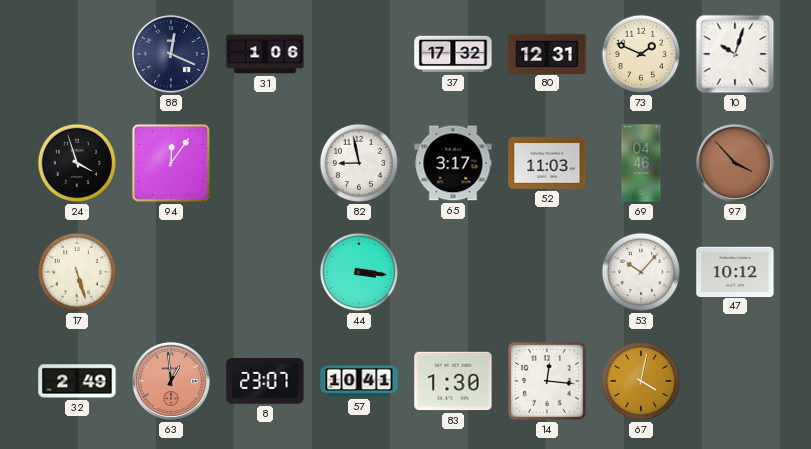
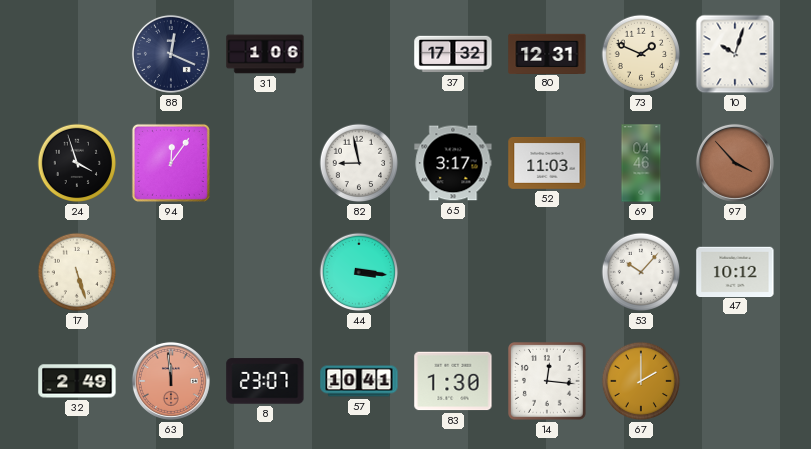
63: 12:59 -> 11:59
67: 4:02 -> 2:00
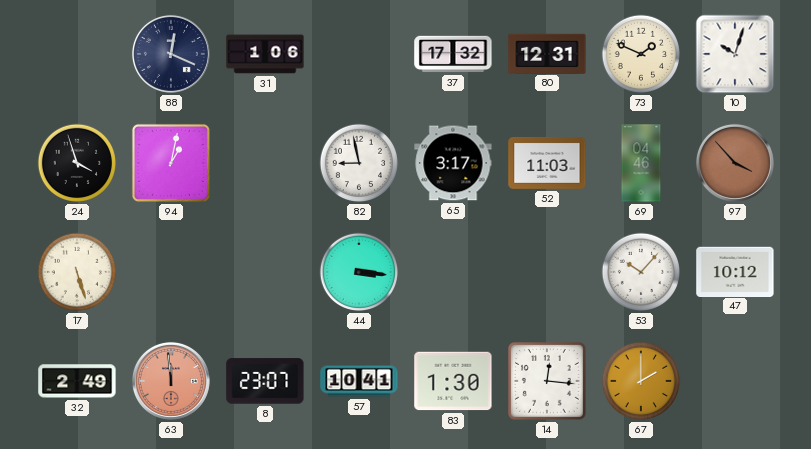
94: 12:06 -> 1:02
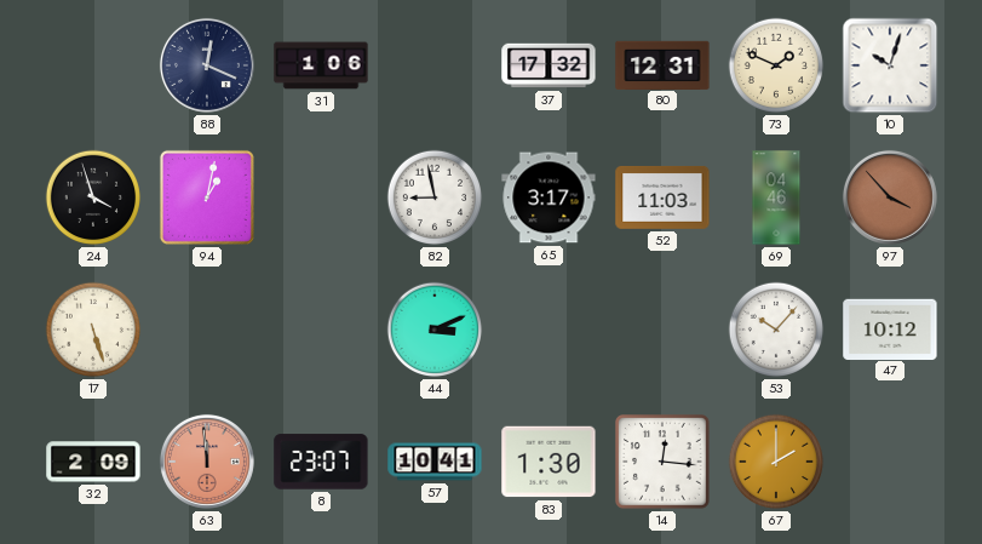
44: 3:16 -> 3:11
32: 2:49 -> 2:09
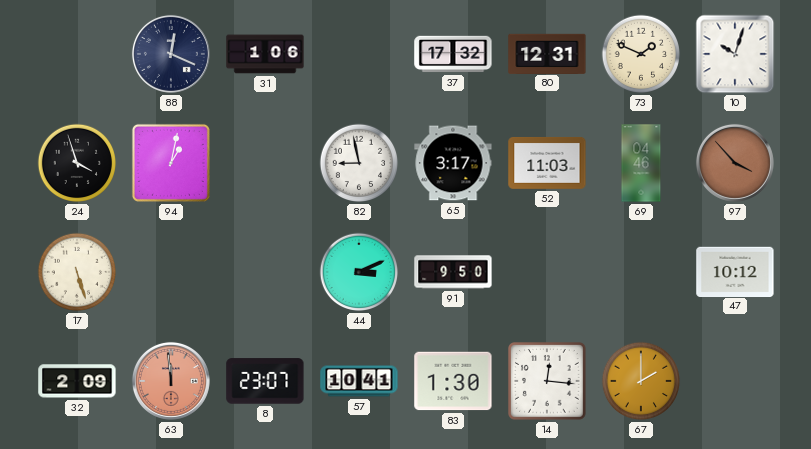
91: none -> 9:50
53: 10:07 -> none
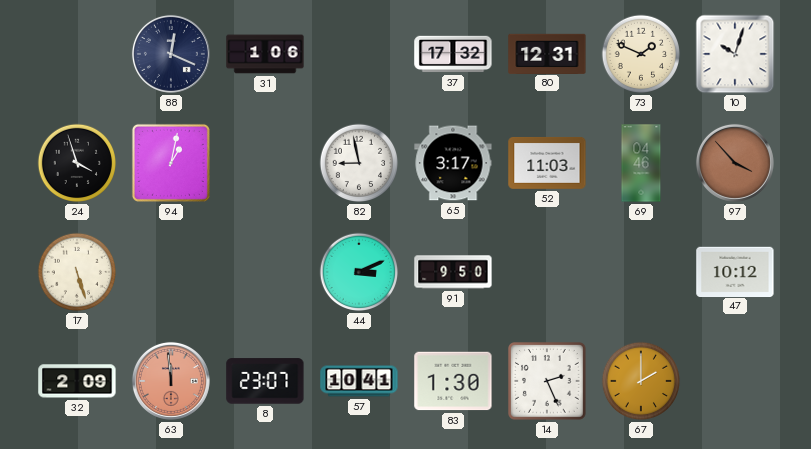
14: 12:16 -> 2:26
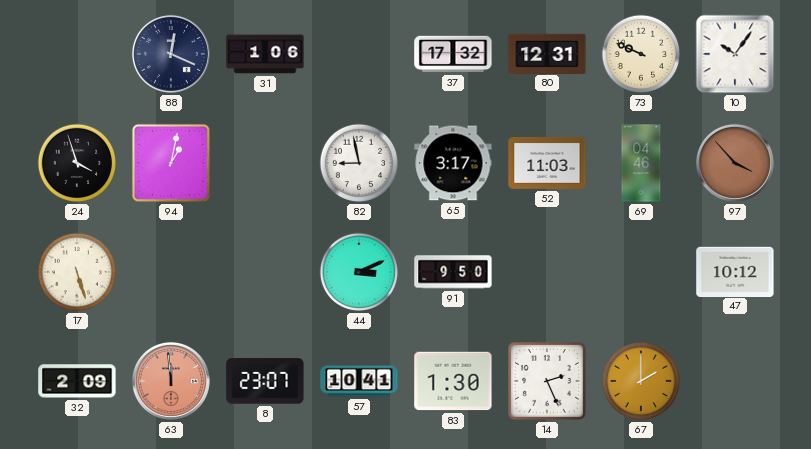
73: 1:49 -> 9:49
10: 10:03 -> 10:06
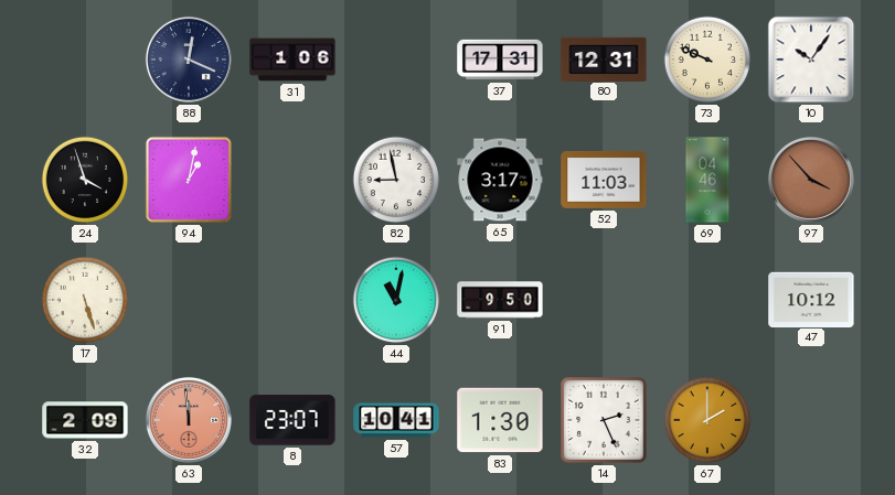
37: 17:32 -> 17:31
44: 3:11 -> 11:02
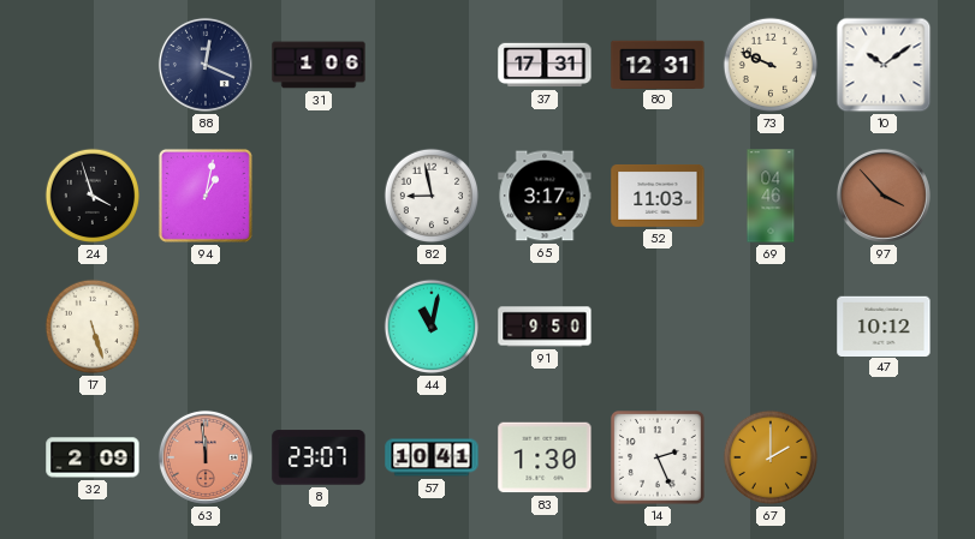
10: 10:06 -> 10:09
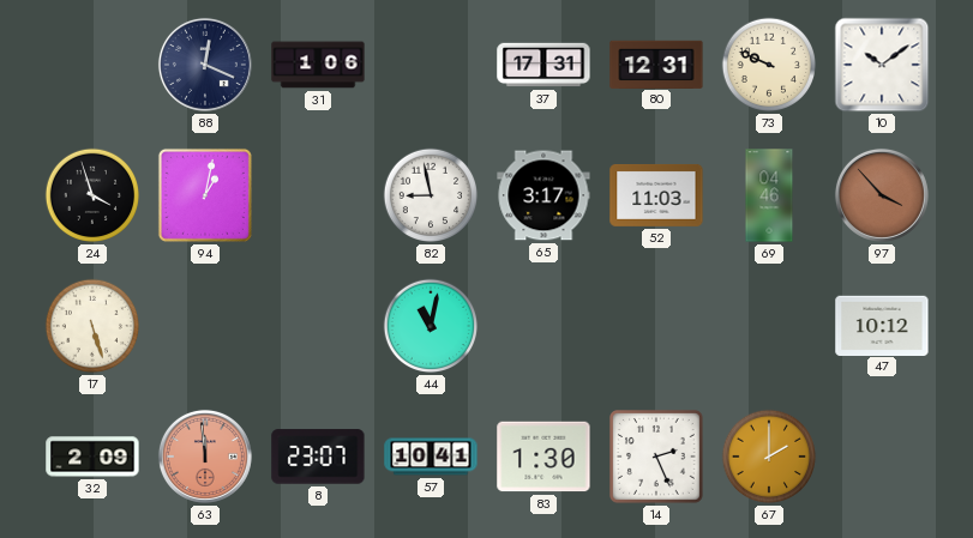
91: 9:50 -> none
